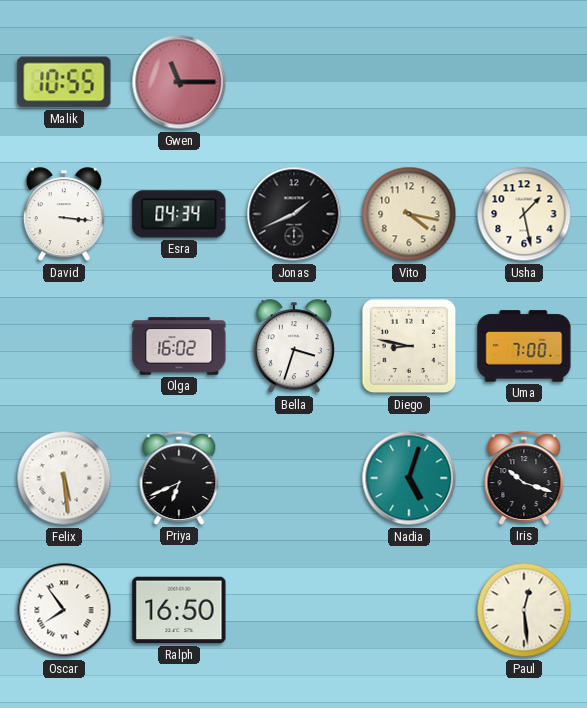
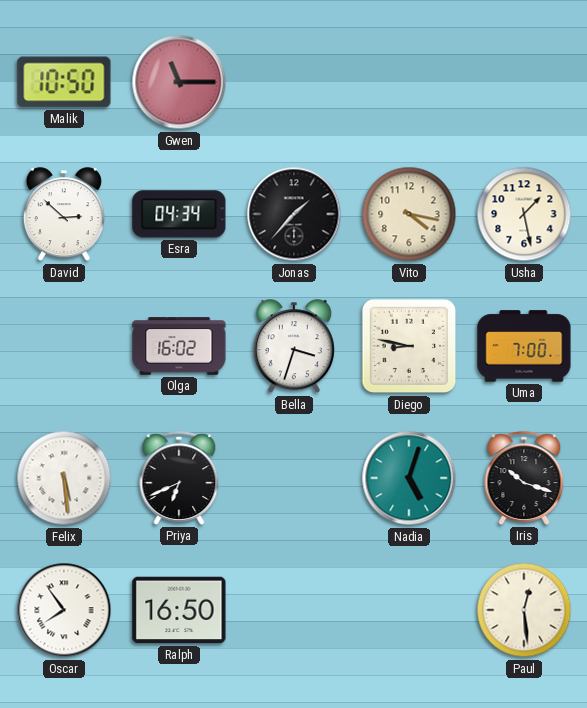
Malik: 10:55 -> 10:50
David: 3:16 -> 2:52
Jonas: 1:41 -> 1:37
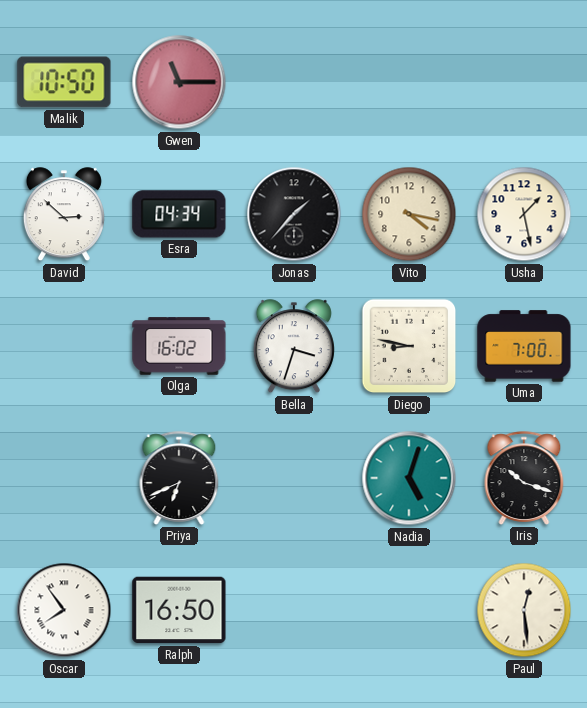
Felix: 5:29 -> none
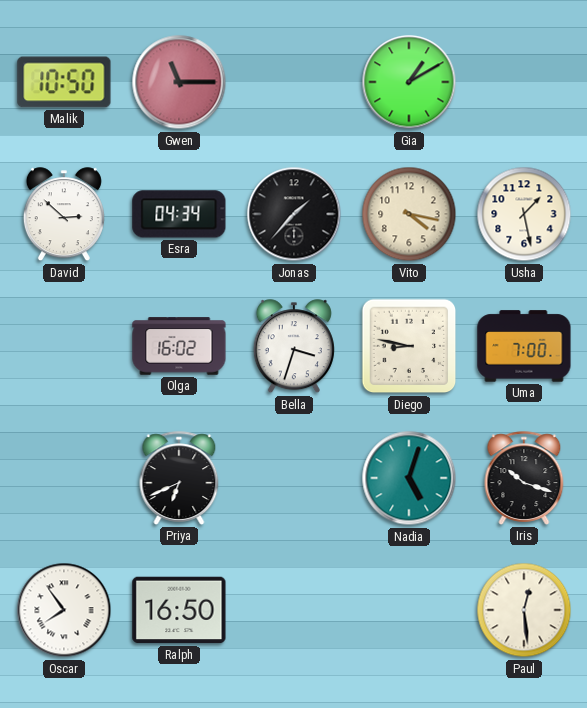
Gia: none -> 1:10
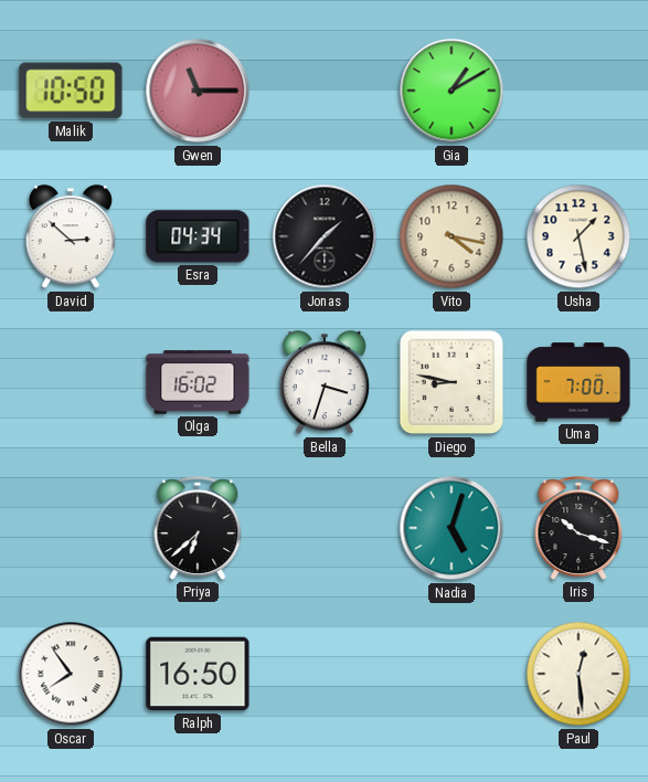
Priya: 6:41 -> 6:38
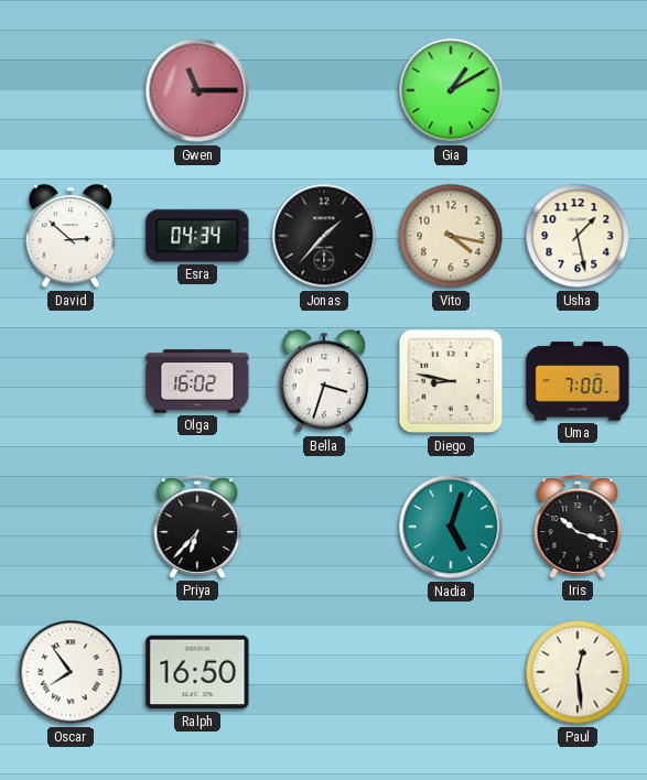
Malik: 10:50 -> none
Priya: 6:38 -> 6:37
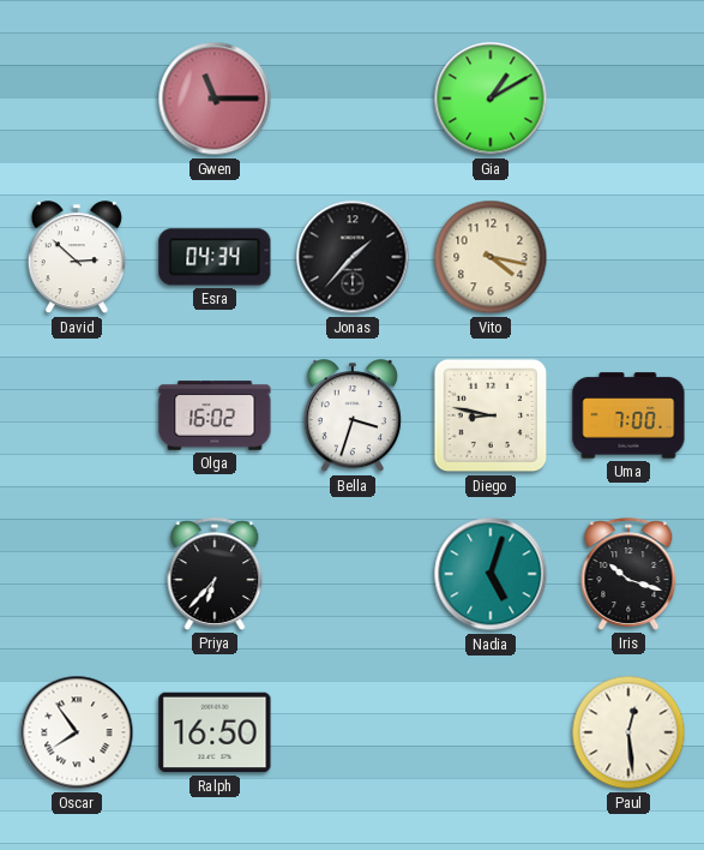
Usha: 1:28 -> none
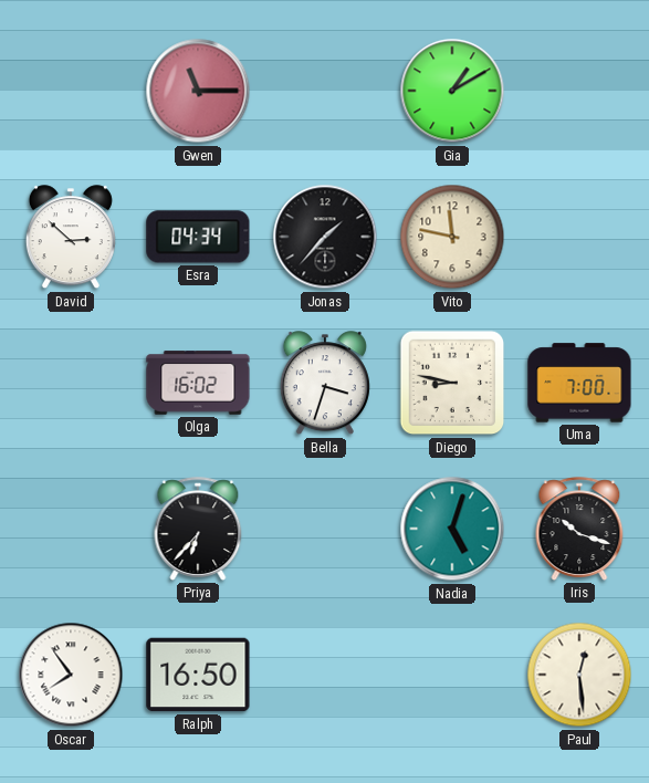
Vito: 4:17 -> 11:47
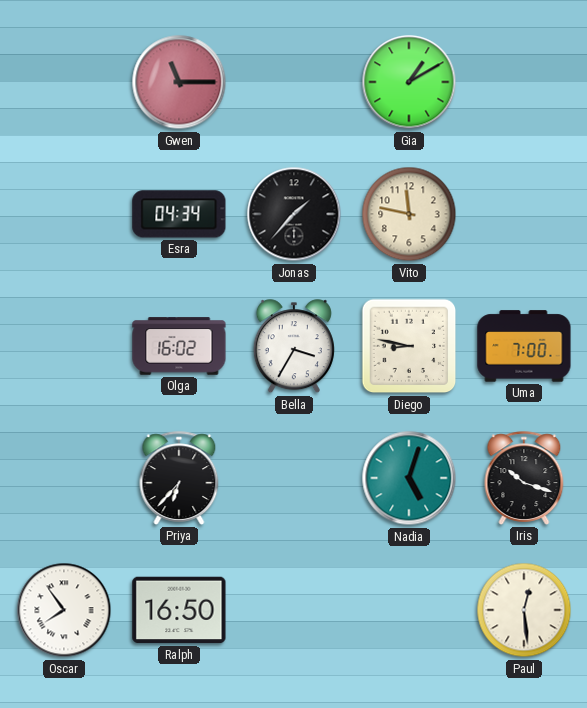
David: 2:52 -> none
Bella: 3:33 -> 3:35
